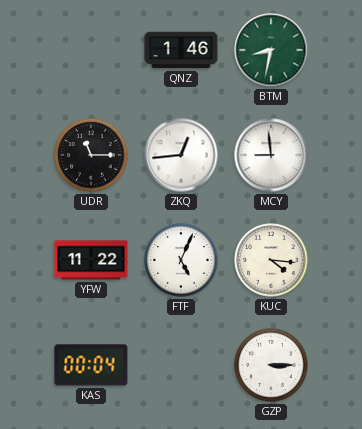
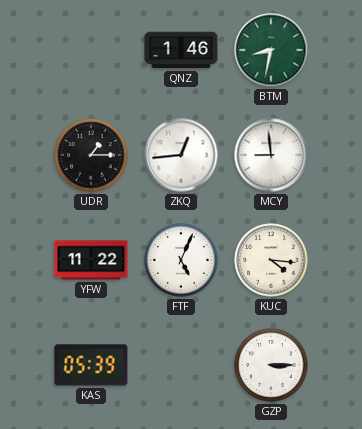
UDR: 11:15 -> 1:15
KAS: 00:04 -> 05:39
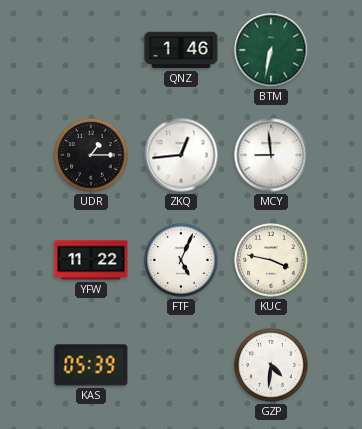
BTM: 8:32 -> 6:32
KUC: 4:16 -> 3:47
GZP: 3:15 -> 4:31
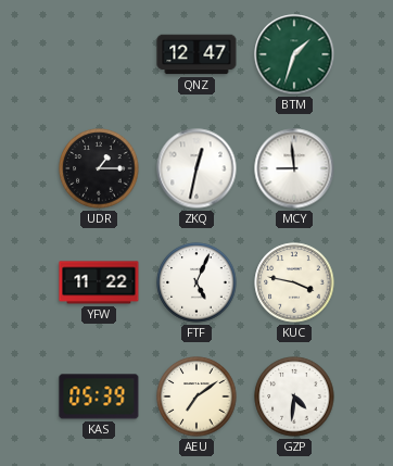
QNZ: 1:46 -> 12:47
BTM: 6:32 -> 1:33
ZKQ: 12:44 -> 12:32
AEU: none -> 7:09
